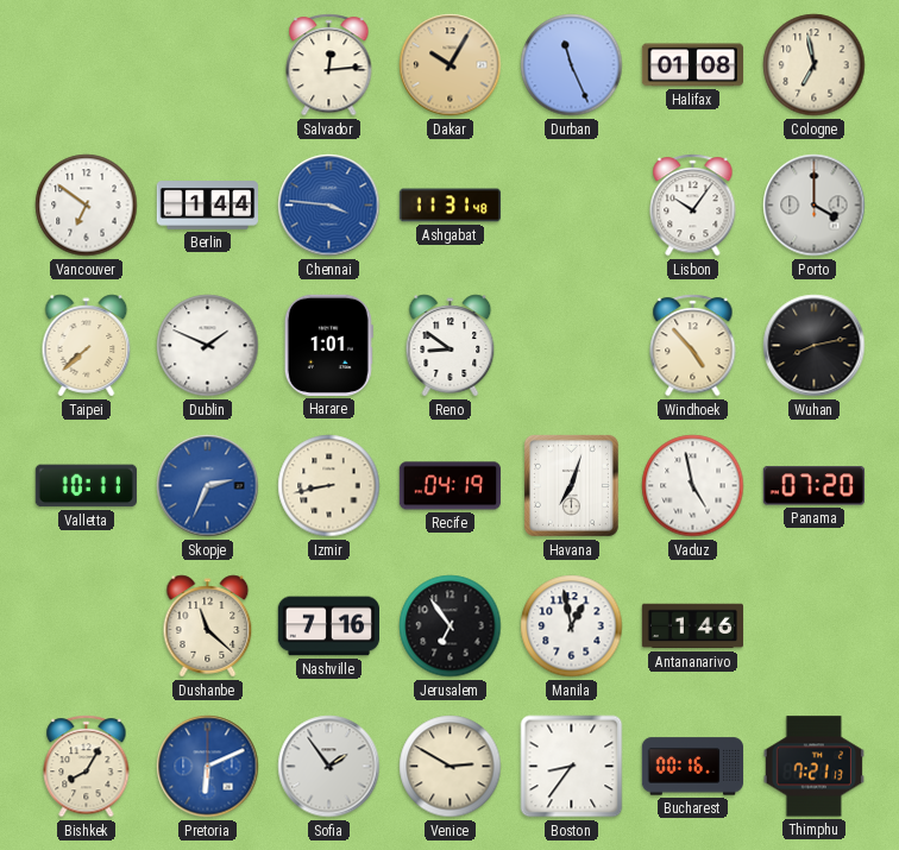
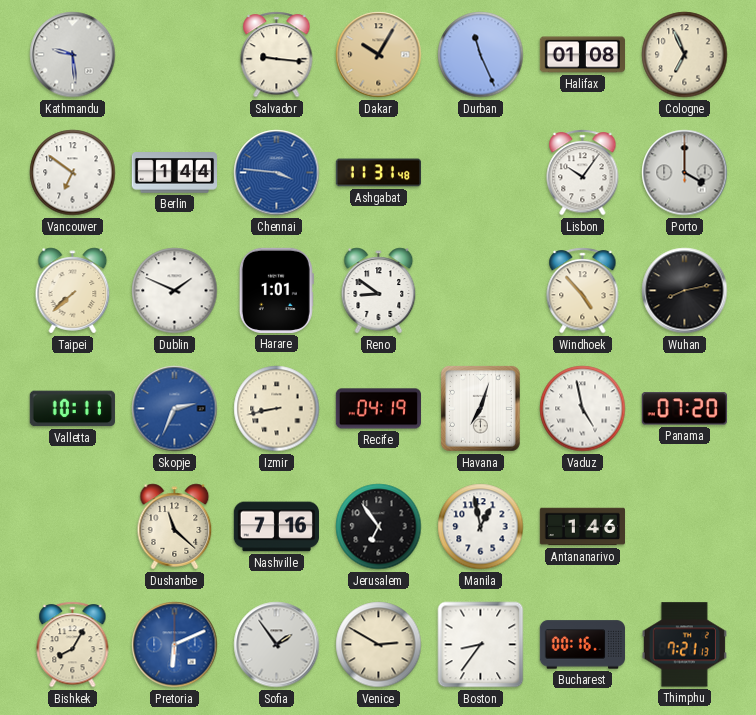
Kathmandu: none -> 9:29
Salvador: 12:14 -> 9:16
Cologne: 6:58 -> 6:56
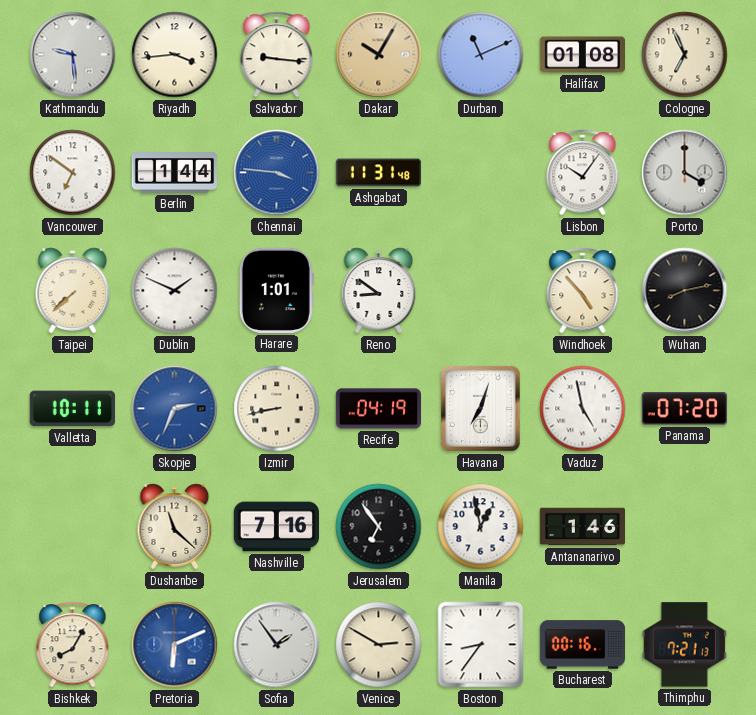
Riyadh: none -> 3:44
Durban: 11:26 -> 11:11
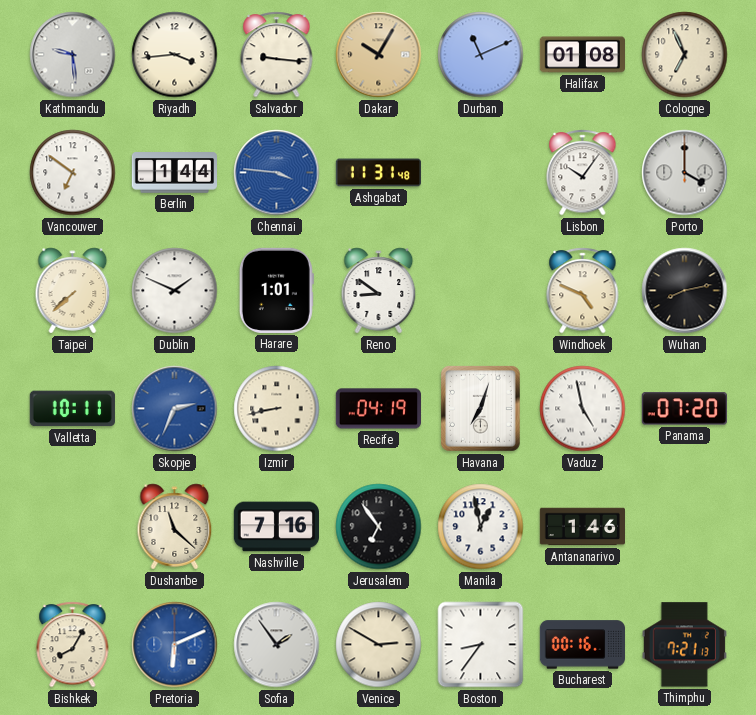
Windhoek: 4:53 -> 4:49
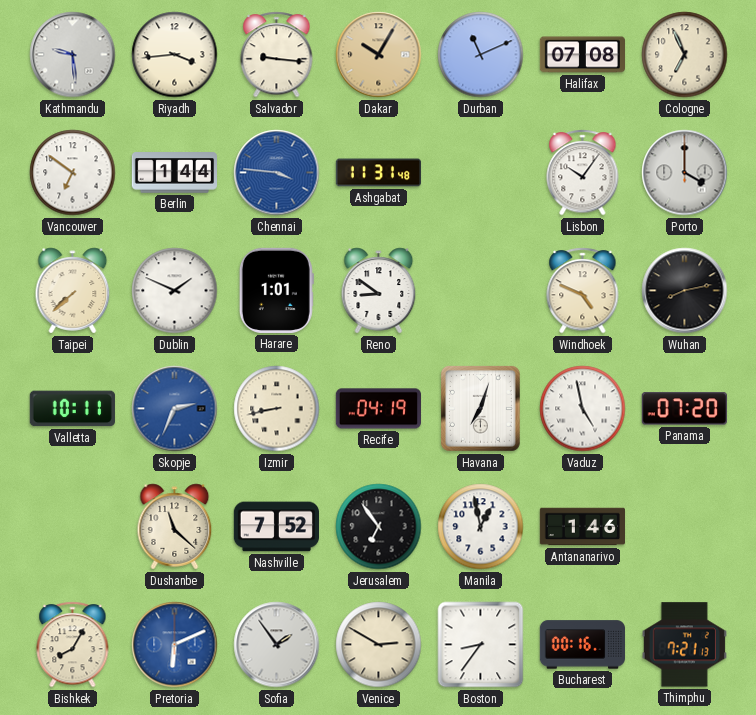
Halifax: 01:08 -> 07:08
Nashville: 7:16 -> 7:52
